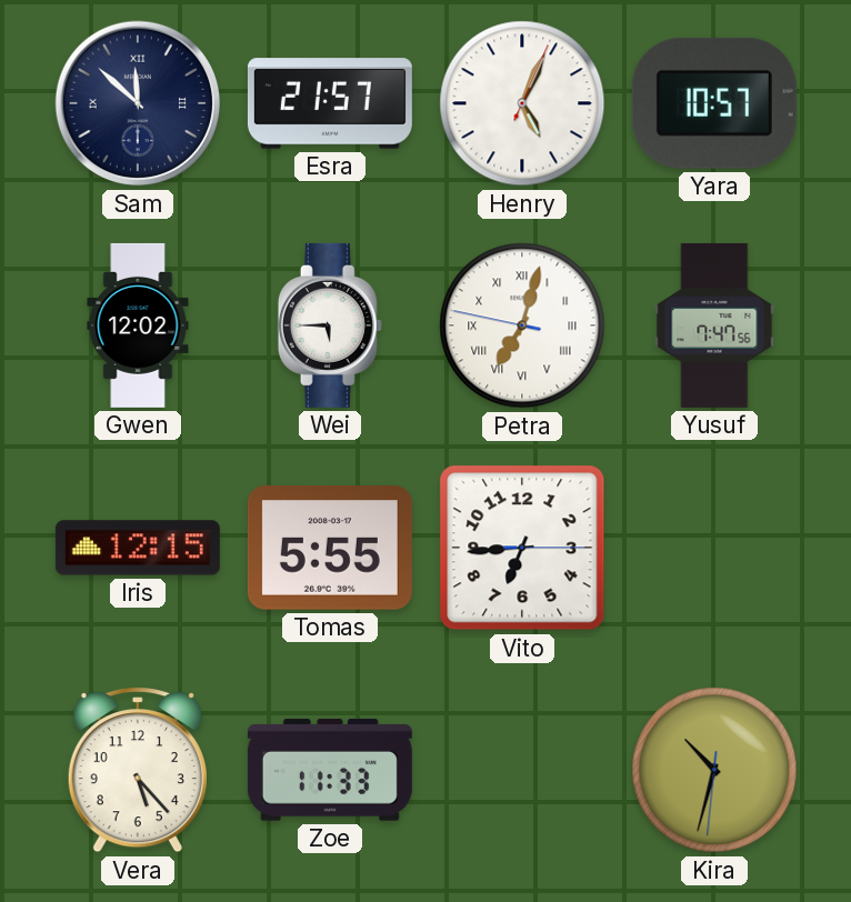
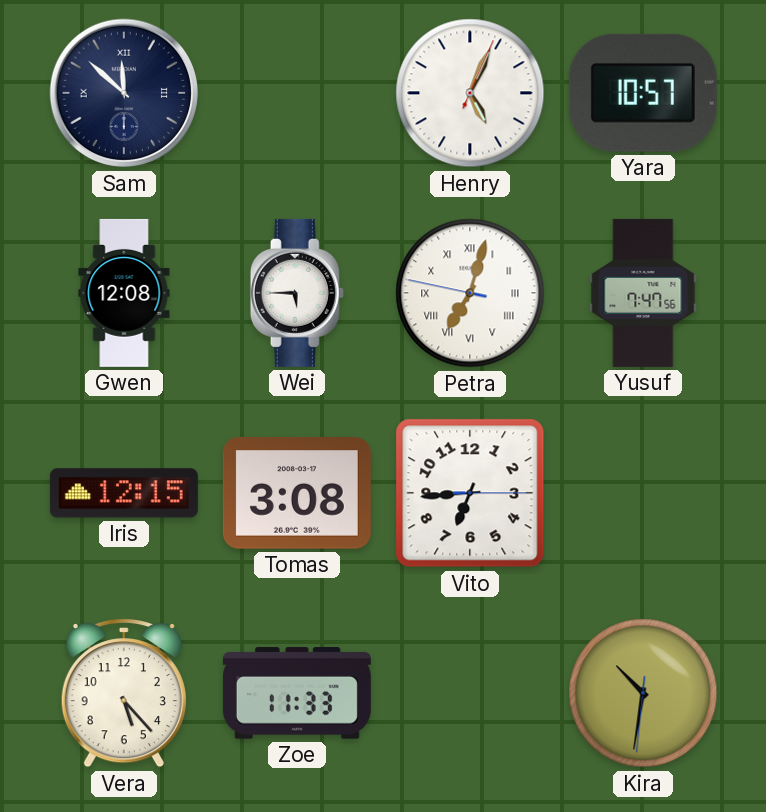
Esra: 21:57 -> none
Gwen: 12:02 -> 12:08
Tomas: 5:55 -> 3:08
Kira: 10:32 -> 10:31
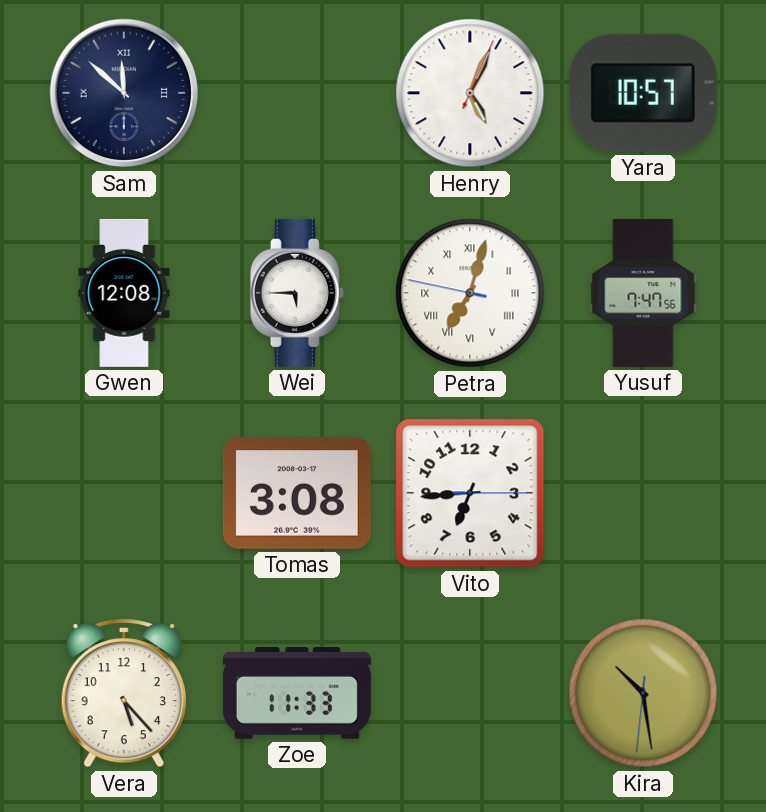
Iris: 12:15 -> none
Kira: 10:31 -> 10:28
